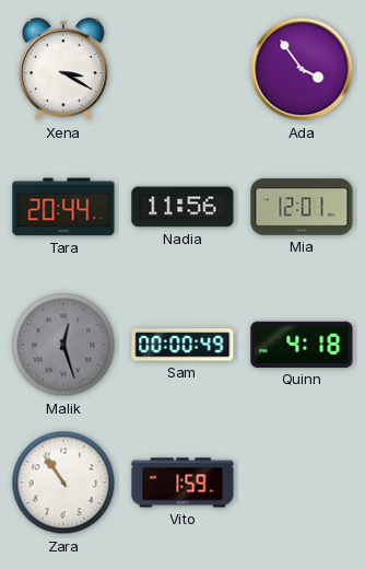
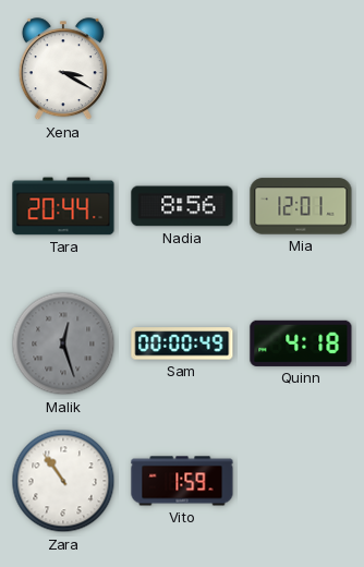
Ada: 3:54 -> none
Nadia: 11:56 -> 8:56
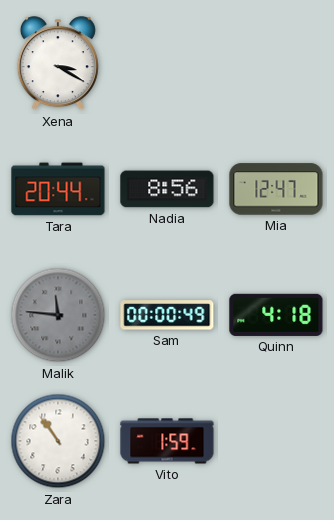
Mia: 12:01 -> 12:47
Malik: 12:27 -> 11:46
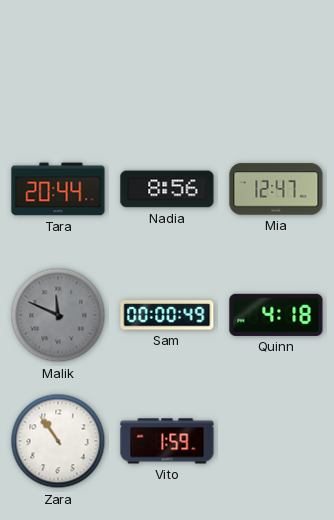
Xena: 3:20 -> none
Malik: 11:46 -> 11:49
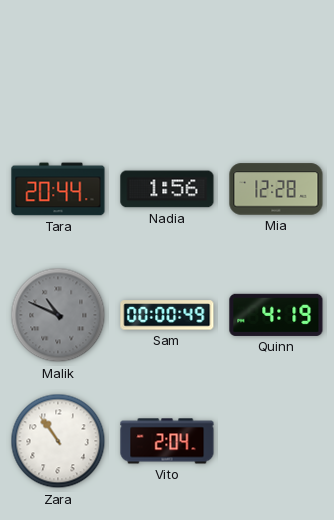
Nadia: 8:56 -> 1:56
Mia: 12:47 -> 12:28
Malik: 11:49 -> 10:49
Quinn: 4:18 -> 4:19
Vito: 1:59 -> 2:04
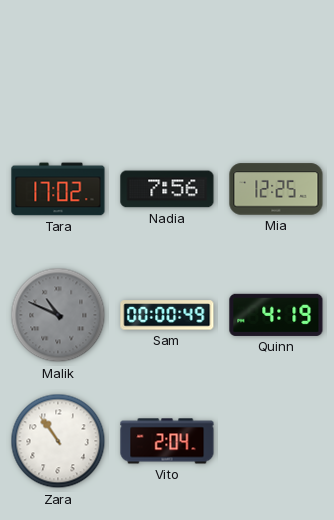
Tara: 20:44 -> 17:02
Nadia: 1:56 -> 7:56
Mia: 12:28 -> 12:25
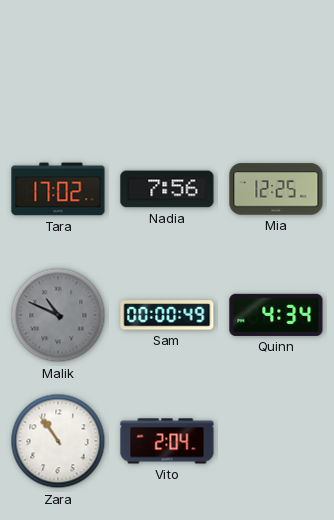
Quinn: 4:19 -> 4:34
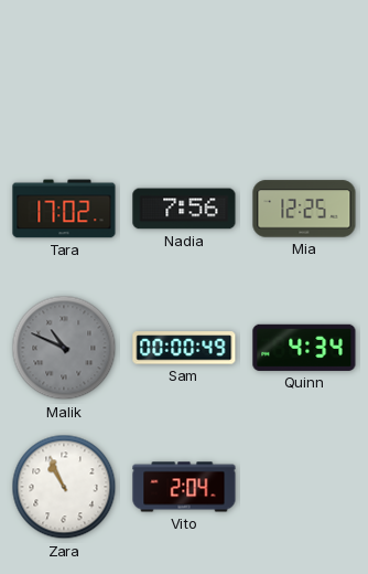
Zara: 10:54 -> 10:56
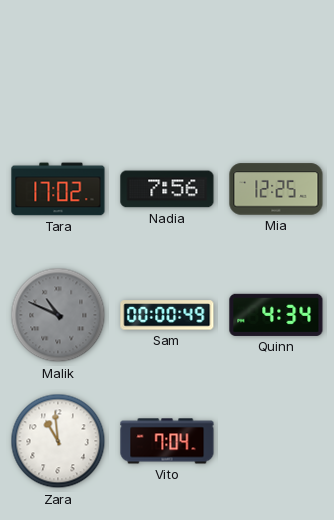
Zara: 10:56 -> 10:59
Vito: 2:04 -> 7:04
